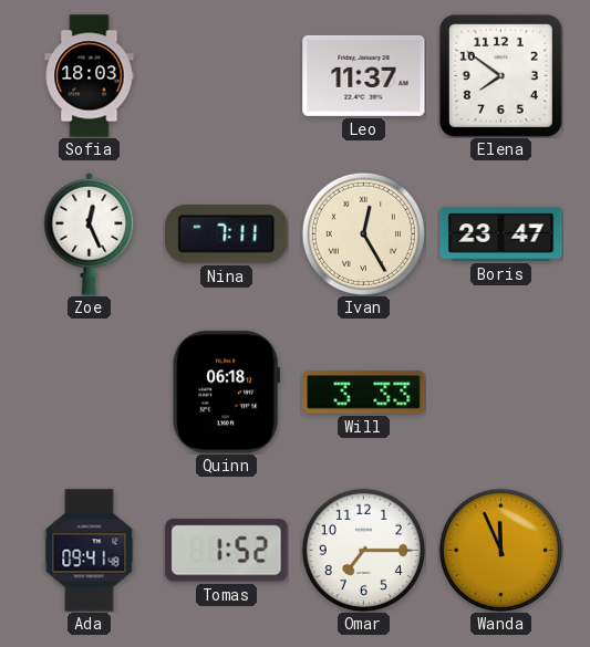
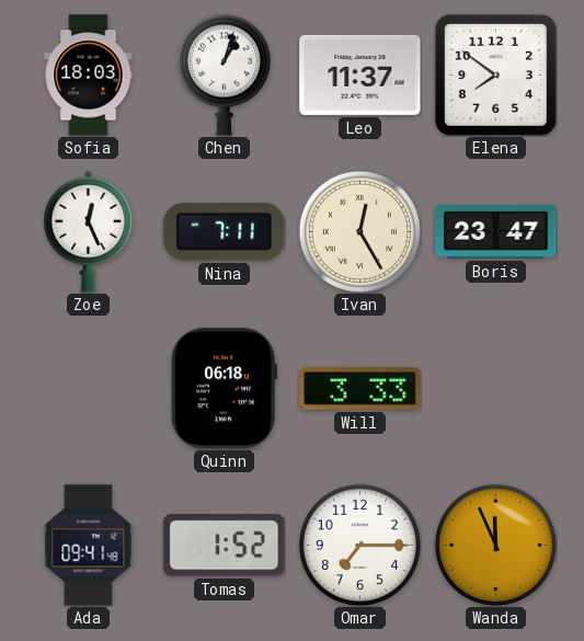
Chen: none -> 1:03
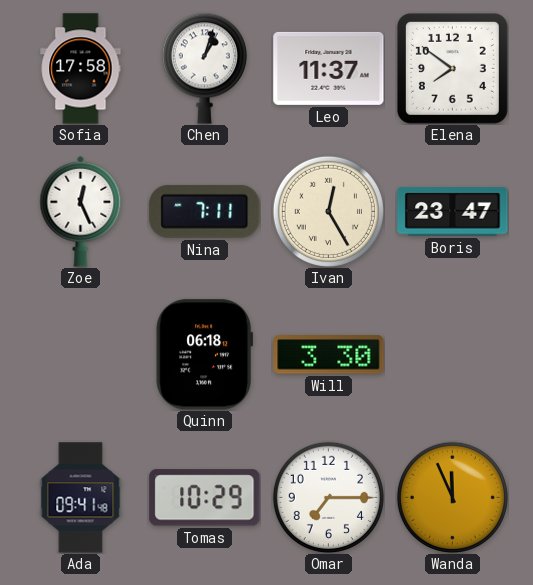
Sofia: 18:03 -> 17:58
Will: 3:33 -> 3:30
Tomas: 1:52 -> 10:29
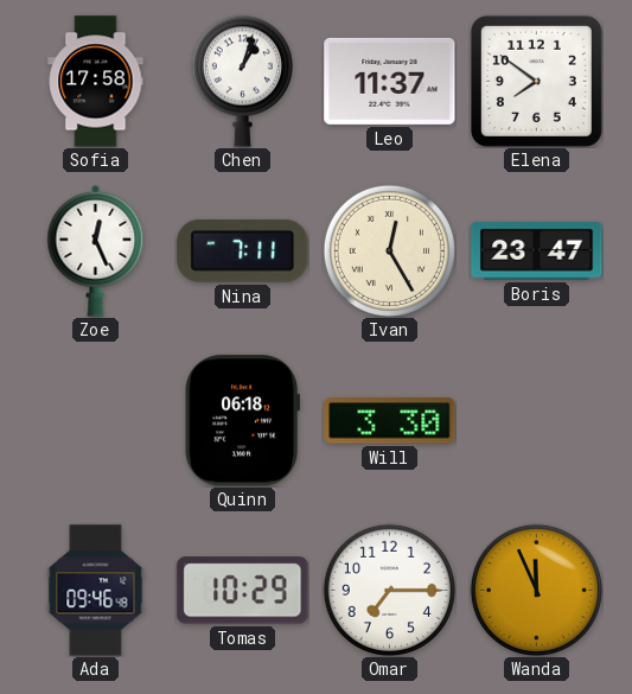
Ada: 09:41 -> 09:46
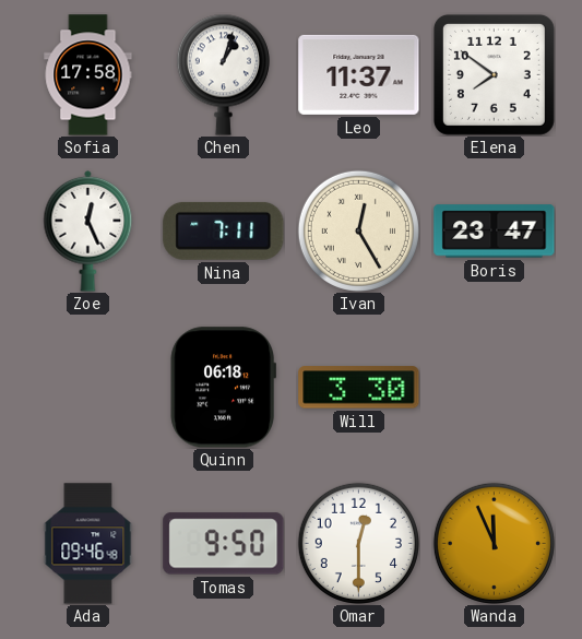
Tomas: 10:29 -> 9:50
Omar: 7:15 -> 12:30
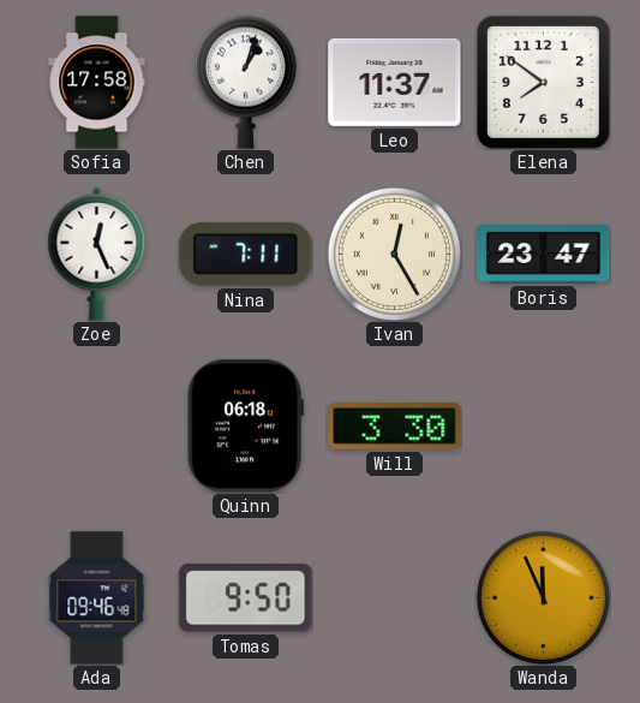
Omar: 12:30 -> none
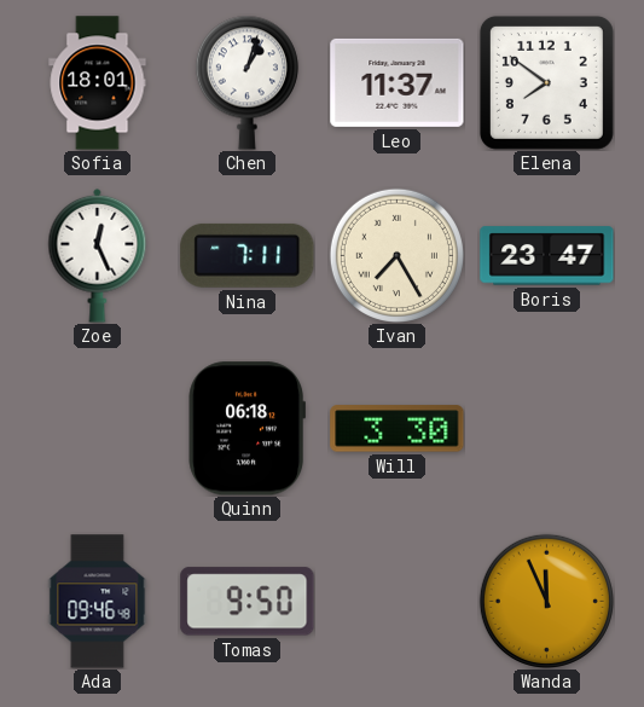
Sofia: 17:58 -> 18:01
Ivan: 12:25 -> 7:25
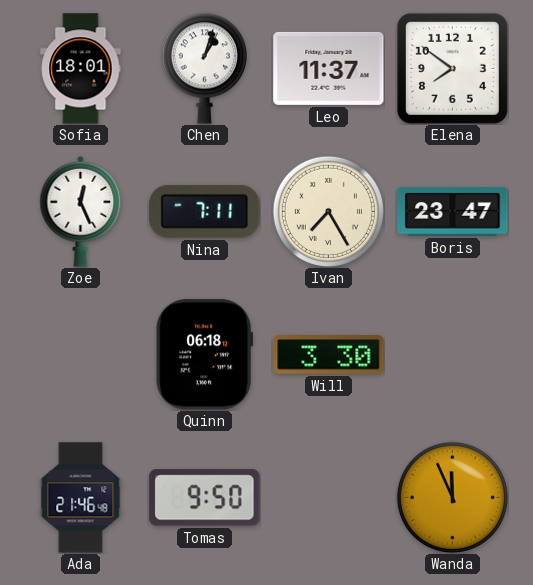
Ada: 09:46 -> 21:46
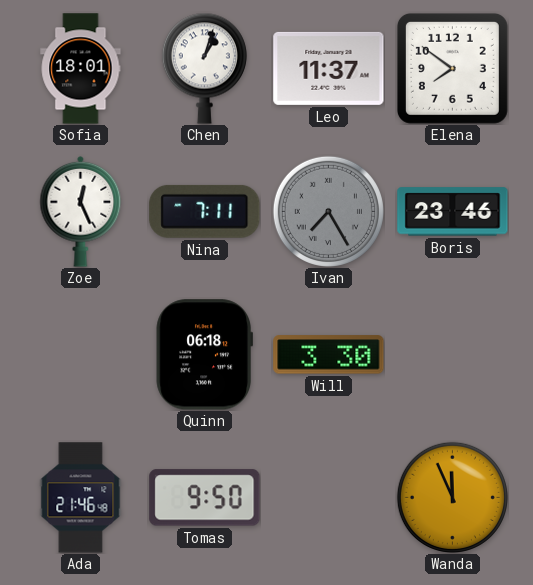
Ivan dial: cream -> grey
Boris: 23:47 -> 23:46
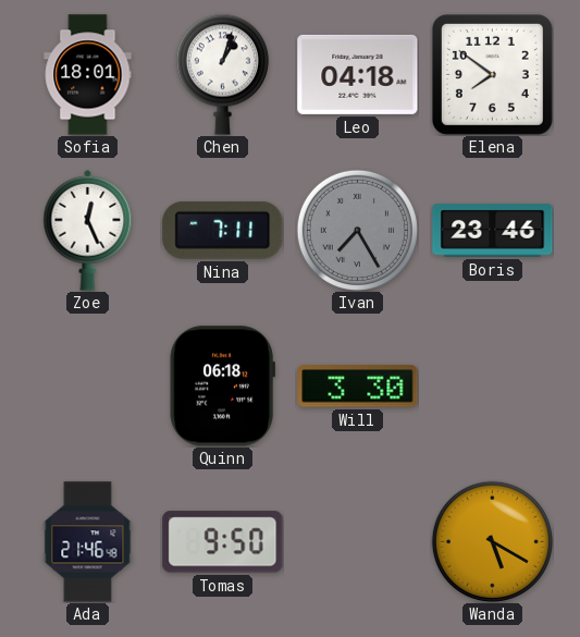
Leo: 11:37 -> 04:18
Wanda: 11:56 -> 5:20
